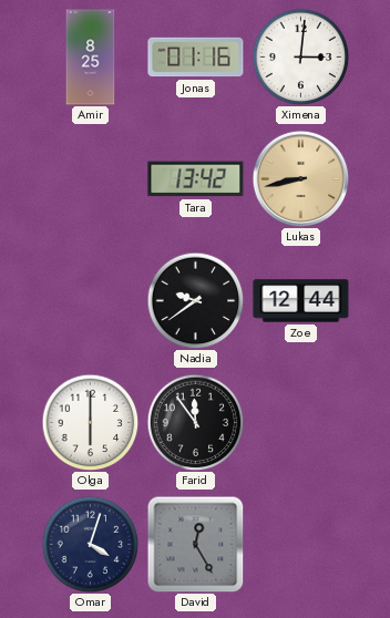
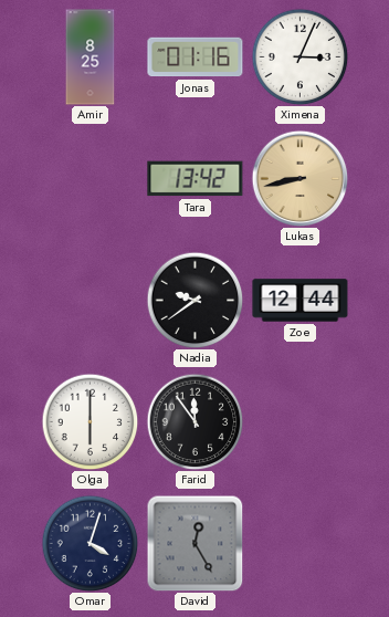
Ximena: 3:01 -> 3:04
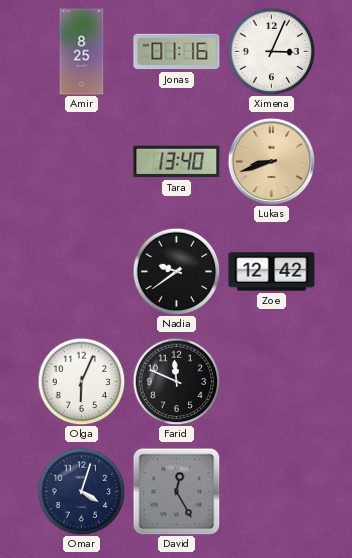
Tara: 13:42 -> 13:40
Lukas: 8:43 -> 8:42
Zoe: 12:44 -> 12:42
Olga: 6:00 -> 6:04
Farid: 11:54 -> 11:49
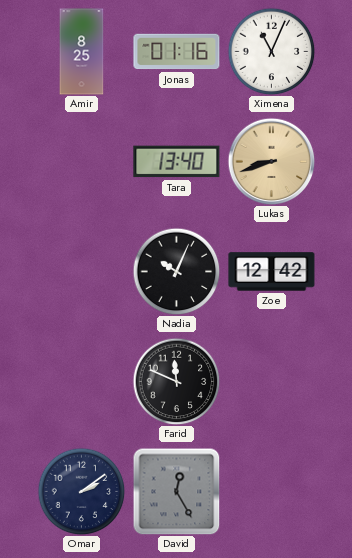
Ximena: 3:04 -> 11:04
Nadia: 9:39 -> 10:04
Olga: 6:04 -> none
Omar: 4:03 -> 2:09
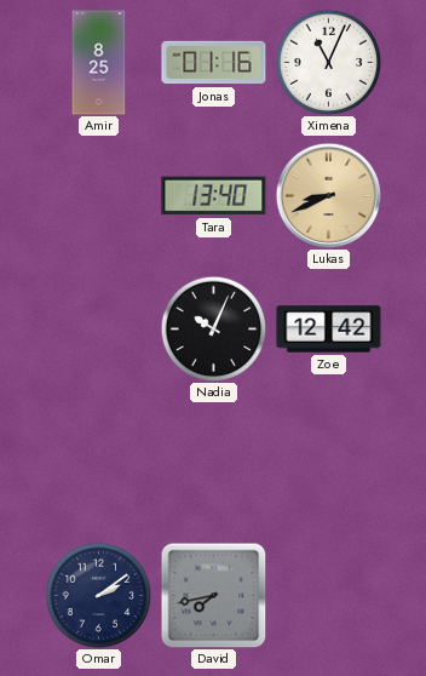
Lukas: 8:42 -> 8:41
Farid: 11:49 -> none
David: 12:25 -> 7:43
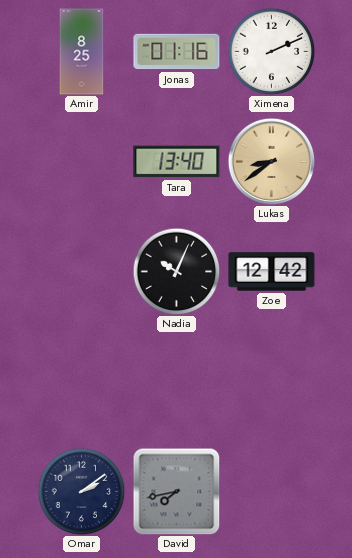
Ximena: 11:04 -> 2:11
Lukas: 8:41 -> 8:39
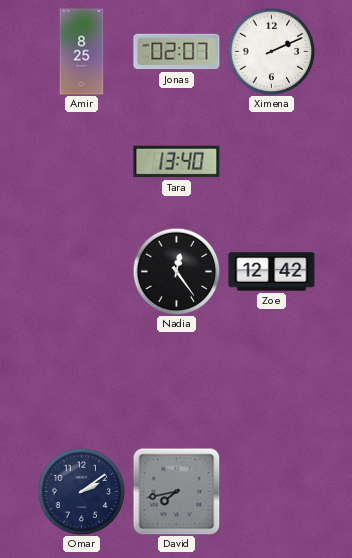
Jonas: 01:16 -> 02:07
Lukas: 8:39 -> none
Nadia: 10:04 -> 12:24
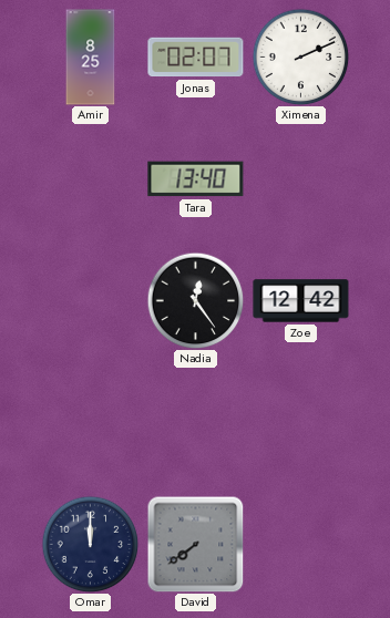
Omar: 2:09 -> 12:00
David: 7:43 -> 7:39
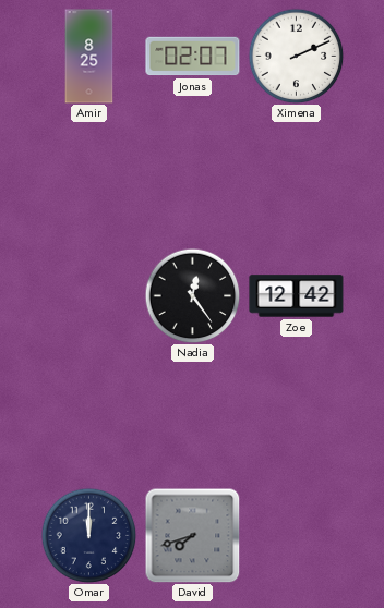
Tara: 13:40 -> none
David: 7:39 -> 7:42
